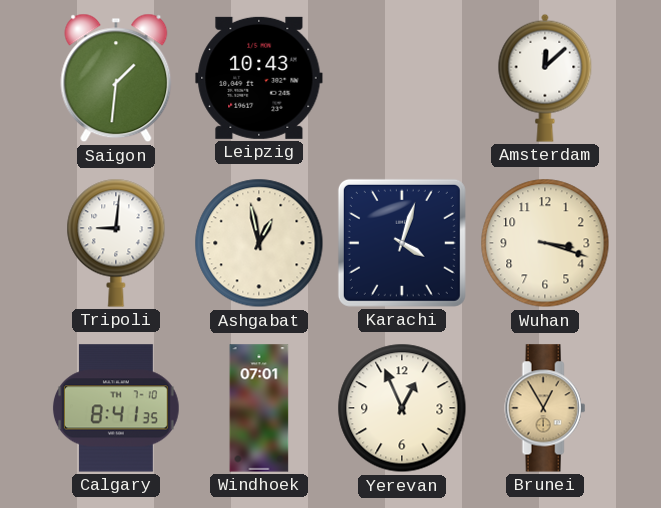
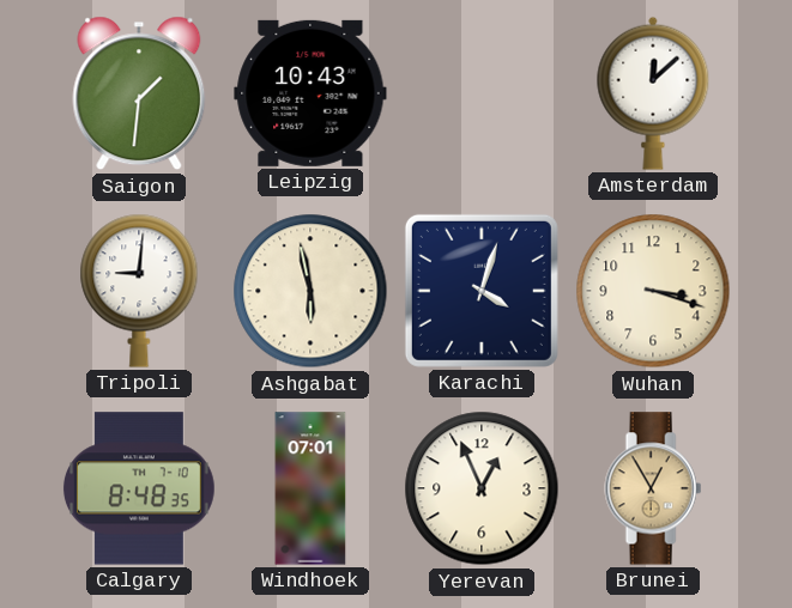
Ashgabat: 12:58 -> 5:58
Calgary: 8:41 -> 8:48
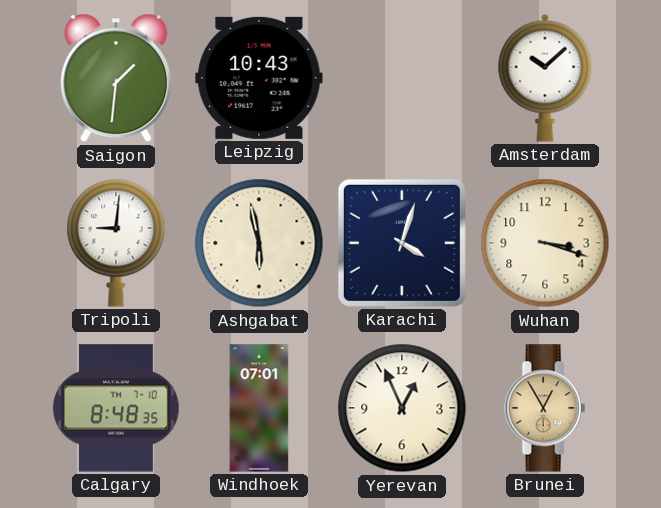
Amsterdam: 12:08 -> 10:08
